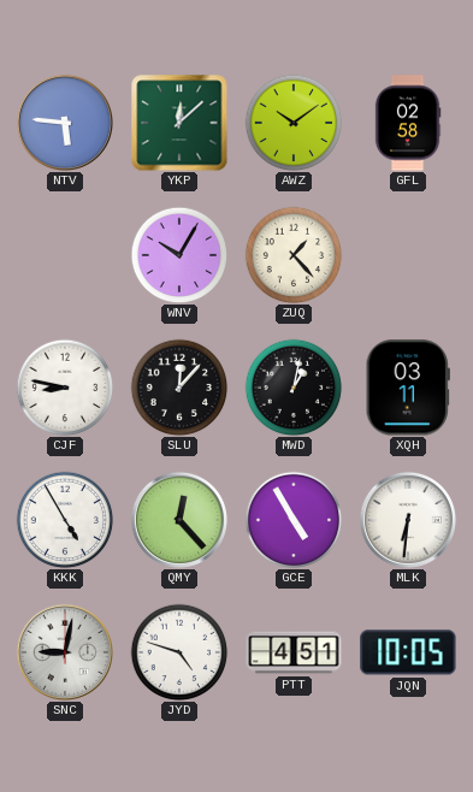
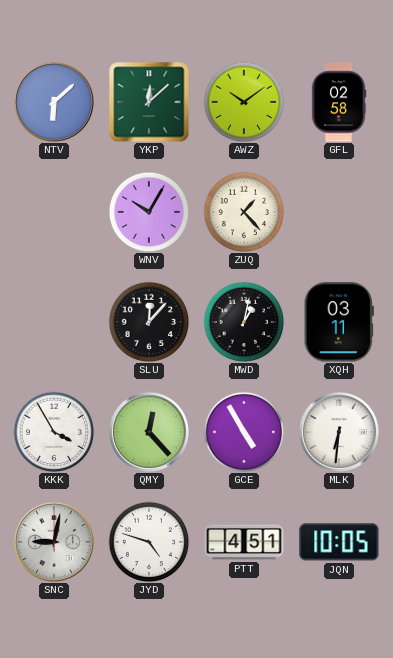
NTV: 5:46 -> 6:08
CJF: 8:47 -> none
KKK: 4:55 -> 3:55
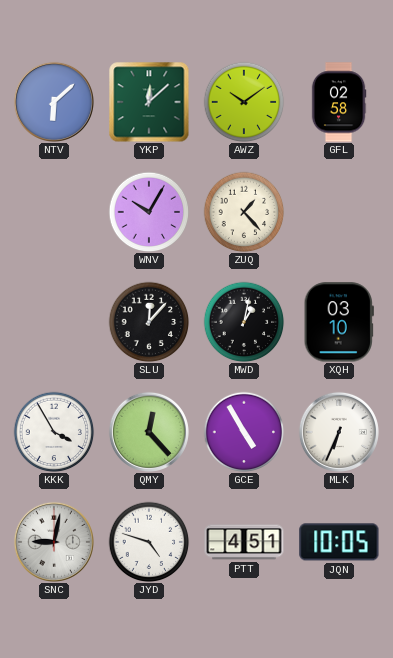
XQH: 03:11 -> 03:10
MLK: 6:31 -> 6:34
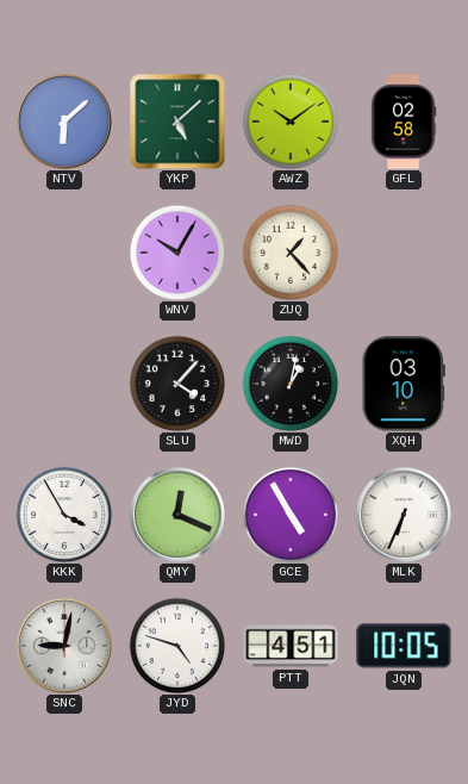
YKP: 12:08 -> 5:08
SLU: 12:07 -> 4:07
QMY: 12:23 -> 12:19
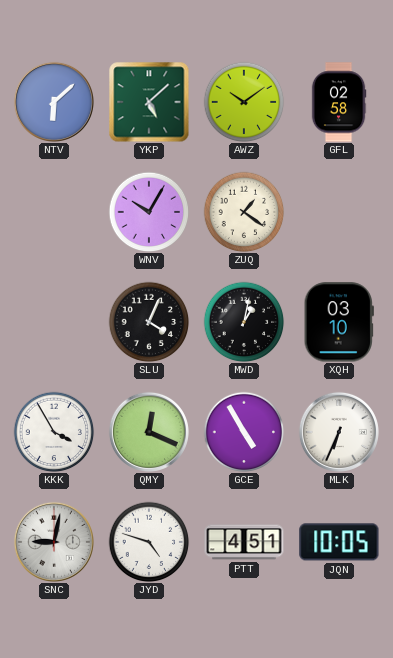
ZUQ: 1:23 -> 1:21
SLU: 4:07 -> 4:04
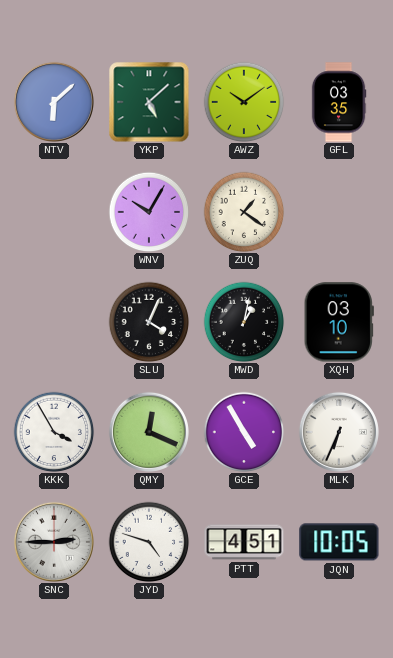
GFL: 02:58 -> 03:35
SNC: 9:02 -> 2:45
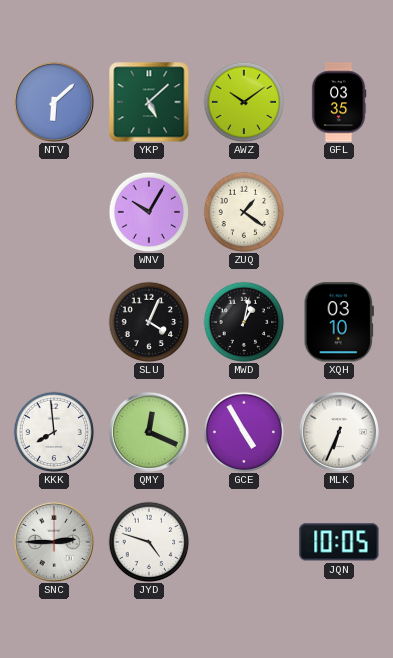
KKK: 3:55 -> 7:59
PTT: 4:51 -> none
